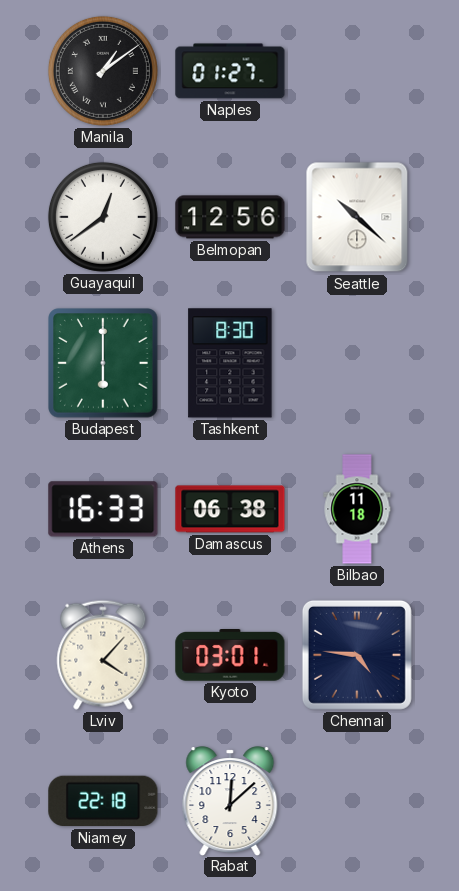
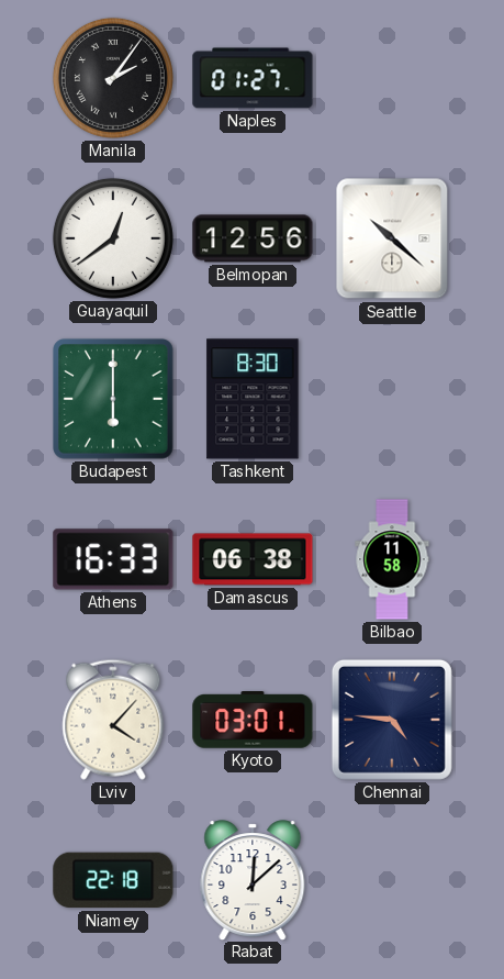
Manila: 1:09 -> 2:06
Bilbao: 11:18 -> 11:58
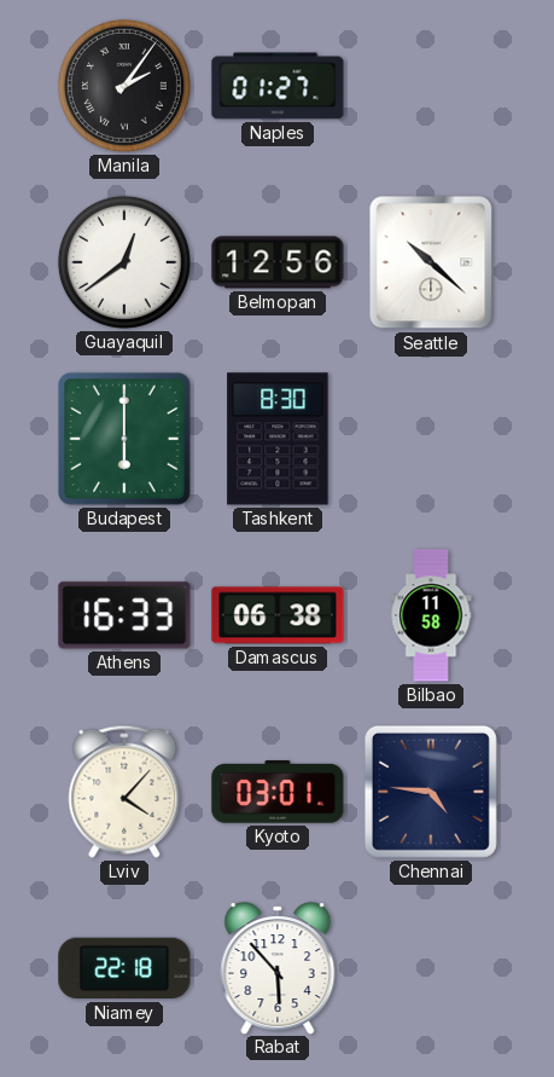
Rabat: 12:08 -> 5:53
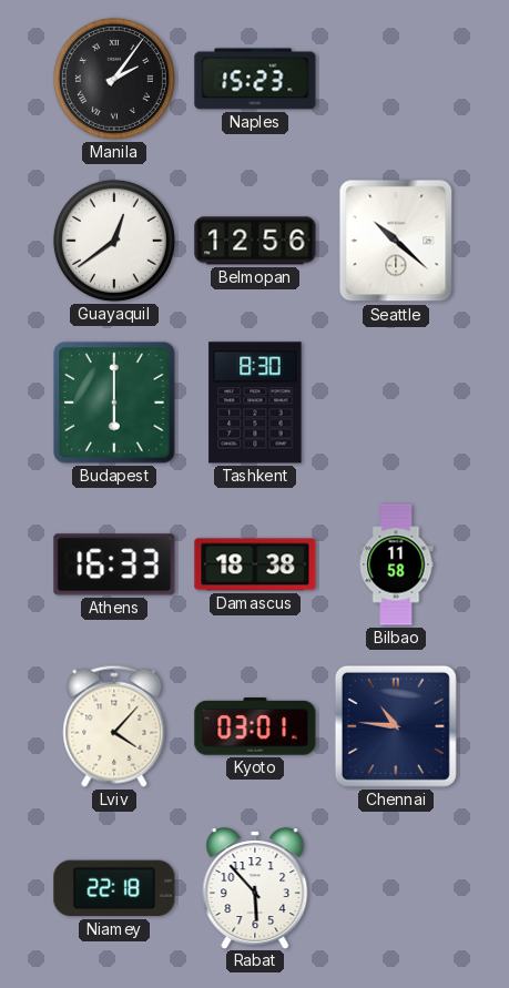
Naples: 01:27 -> 15:23
Damascus: 06:38 -> 18:38
Chennai: 4:46 -> 10:46
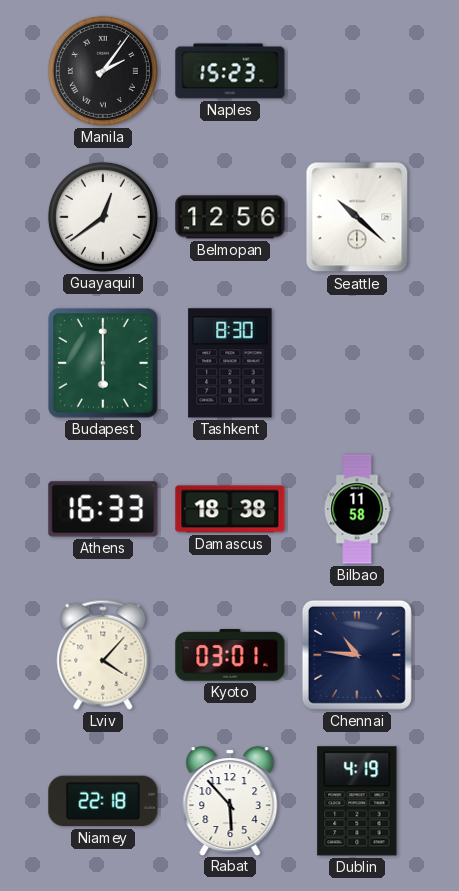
Dublin: none -> 4:19
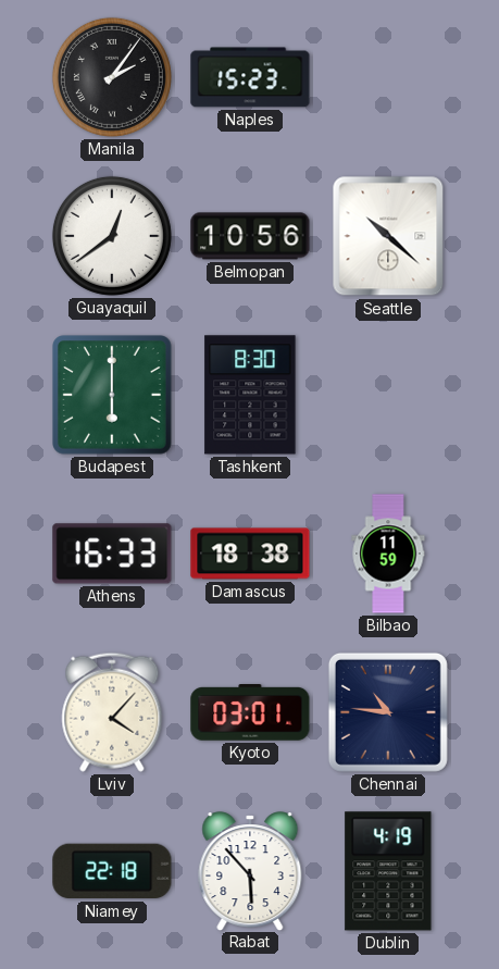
Belmopan: 12:56 -> 10:56
Bilbao: 11:58 -> 11:59
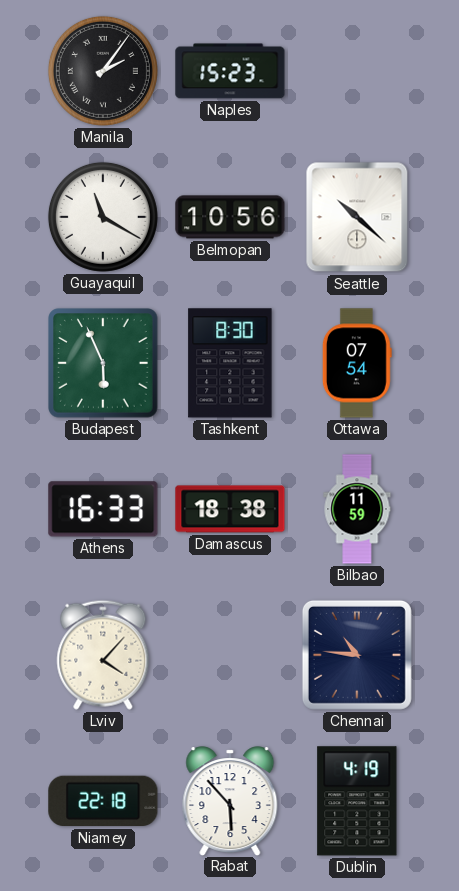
Guayaquil: 12:39 -> 11:20
Budapest: 6:00 -> 5:56
Ottawa: none -> 07:54
Kyoto: 03:01 -> none
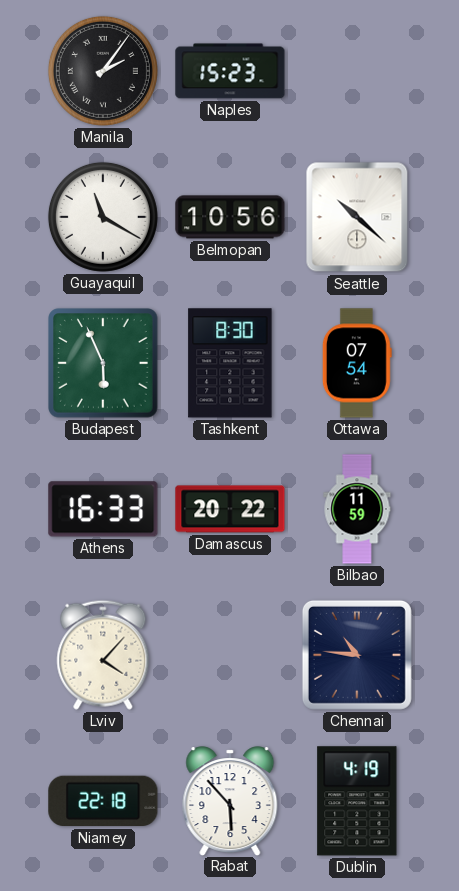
Damascus: 18:38 -> 20:22
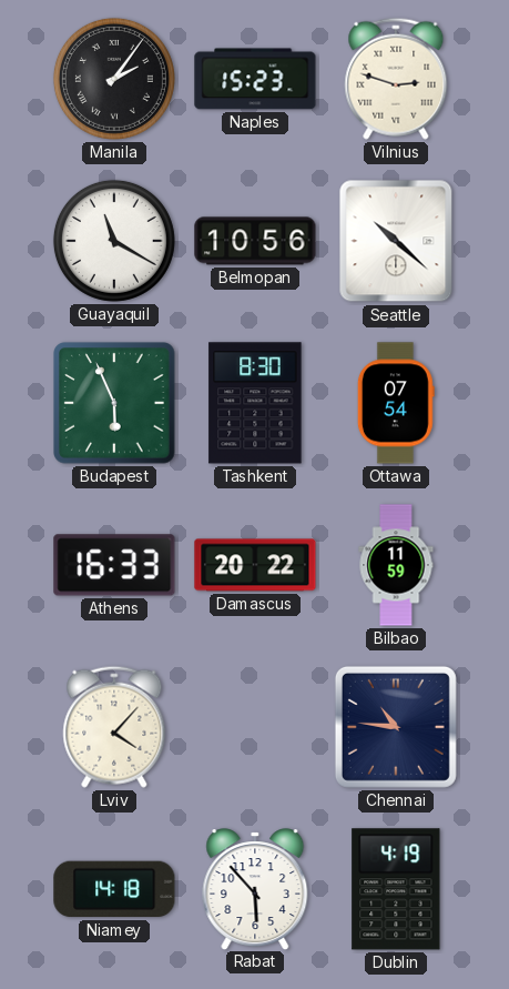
Vilnius: none -> 2:48
Niamey: 22:18 -> 14:18
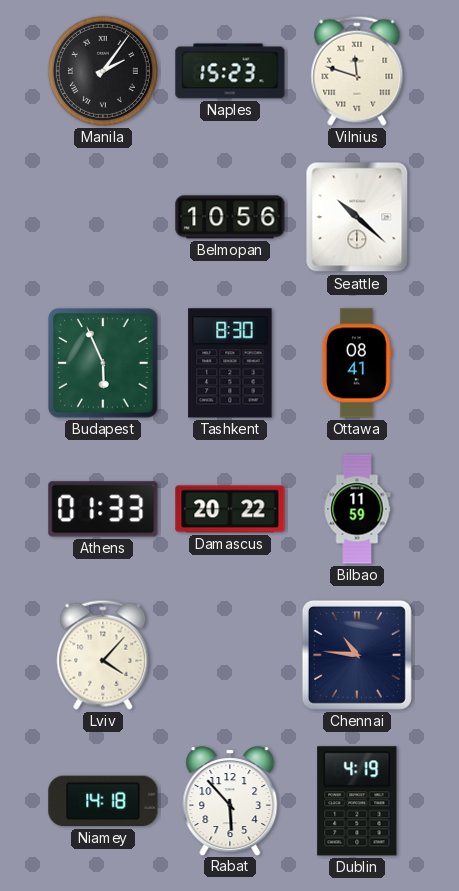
Vilnius: 2:48 -> 11:48
Guayaquil: 11:20 -> none
Ottawa: 07:54 -> 08:41
Athens: 16:33 -> 01:33
